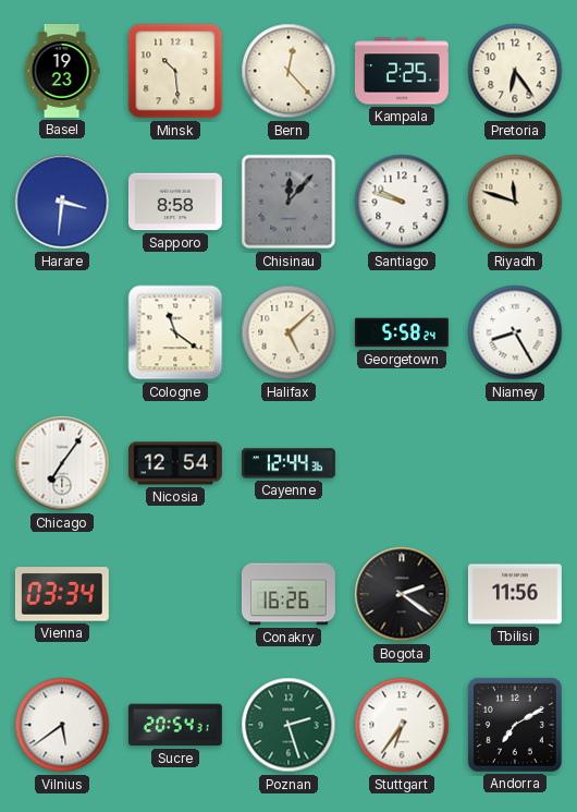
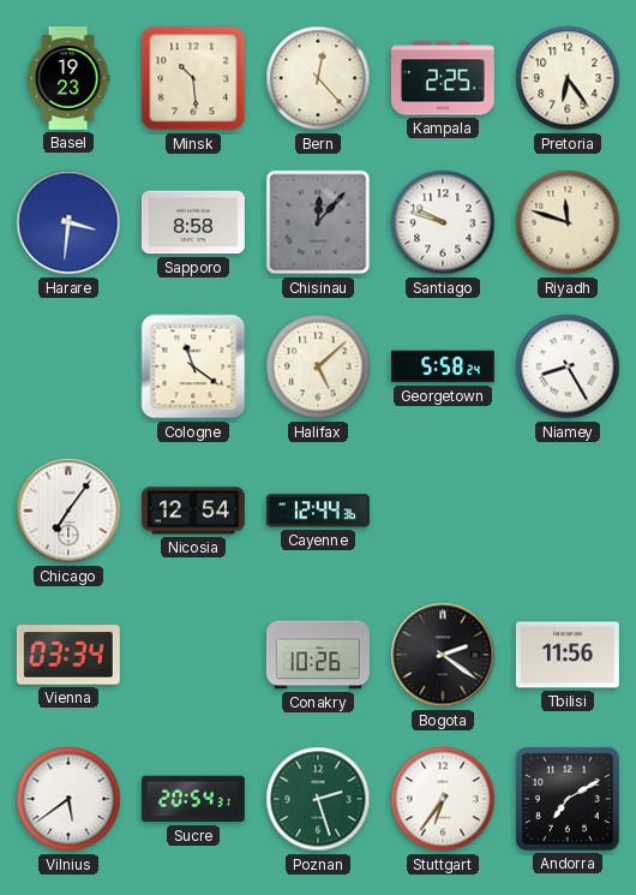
Conakry: 16:26 -> 10:26
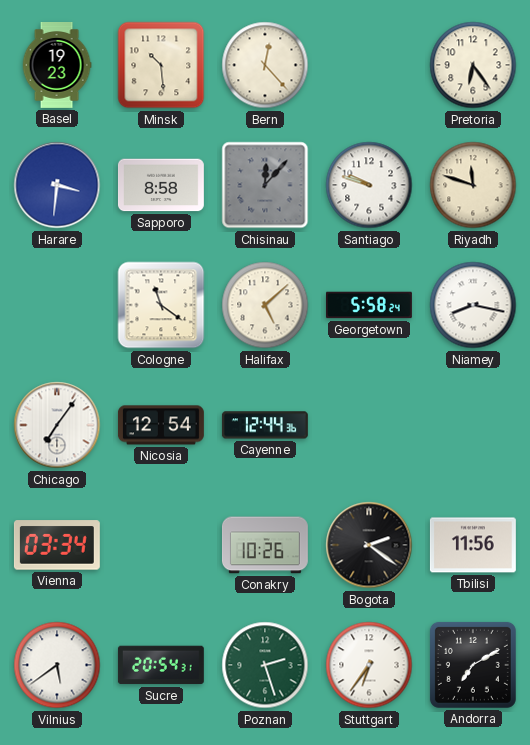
Kampala: 2:25 -> none
Niamey: 8:25 -> 8:17
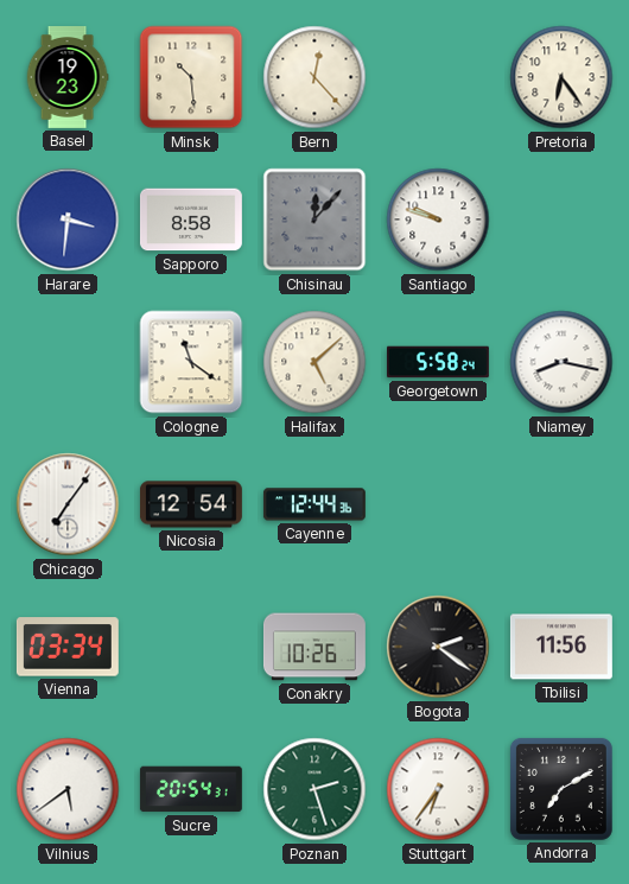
Riyadh: 11:48 -> none
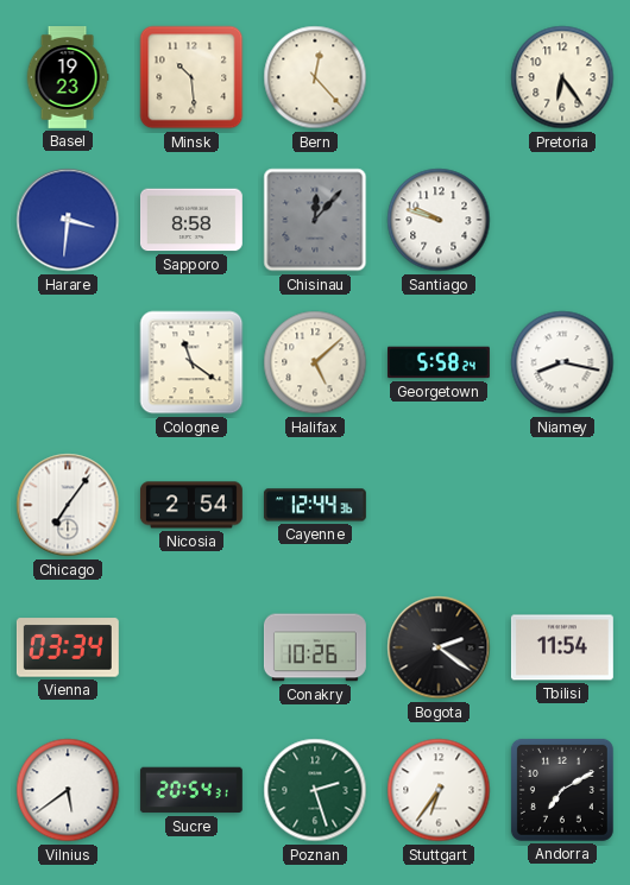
Nicosia: 12:54 -> 2:54
Tbilisi: 11:56 -> 11:54
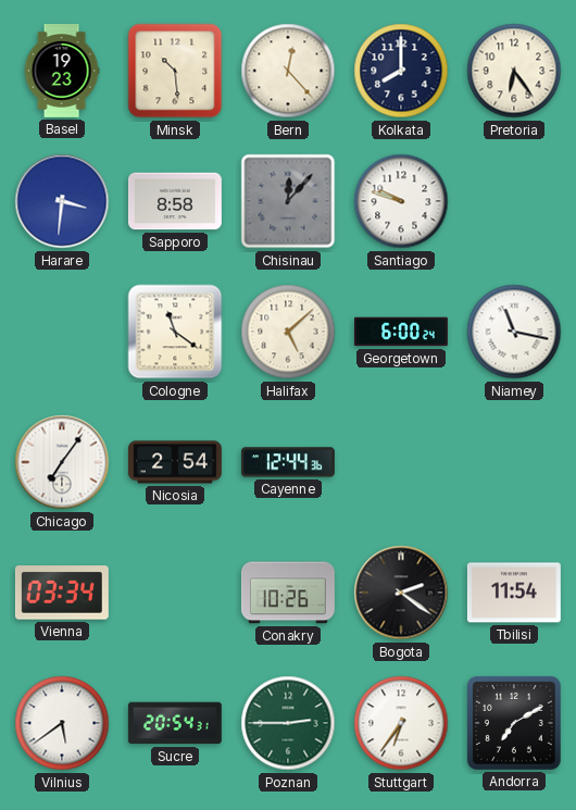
Kolkata: none -> 8:00
Georgetown: 5:58 -> 6:00
Niamey: 8:17 -> 11:17
Poznan: 2:27 -> 2:45
